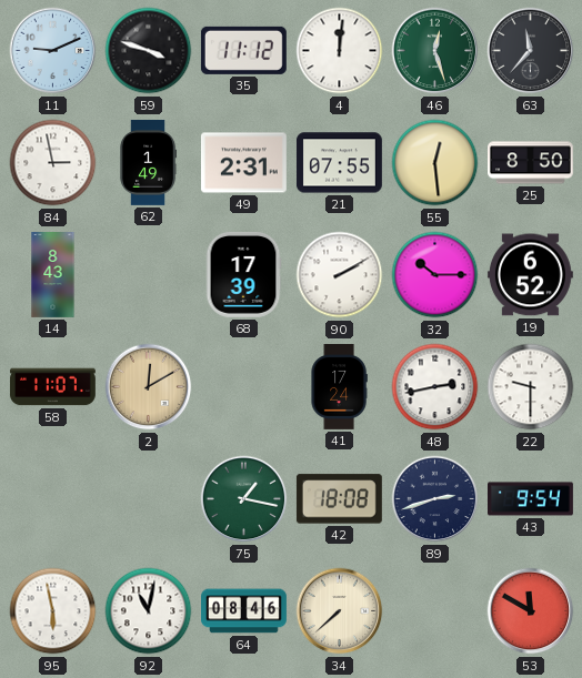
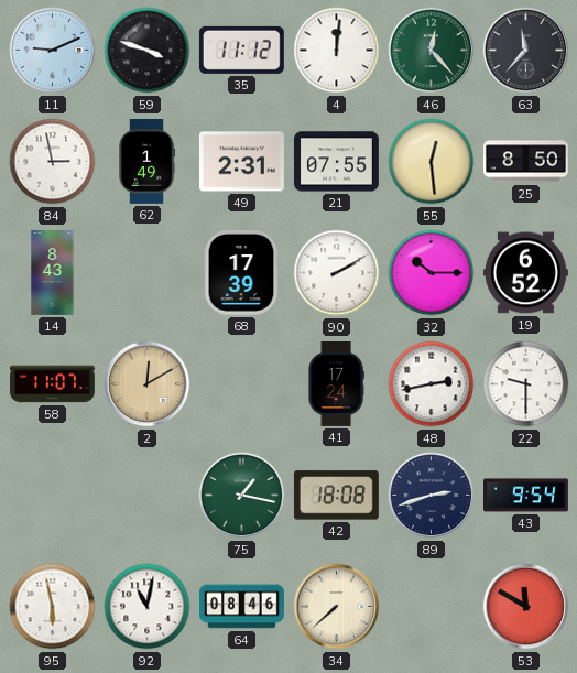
46: 12:27 -> 12:23
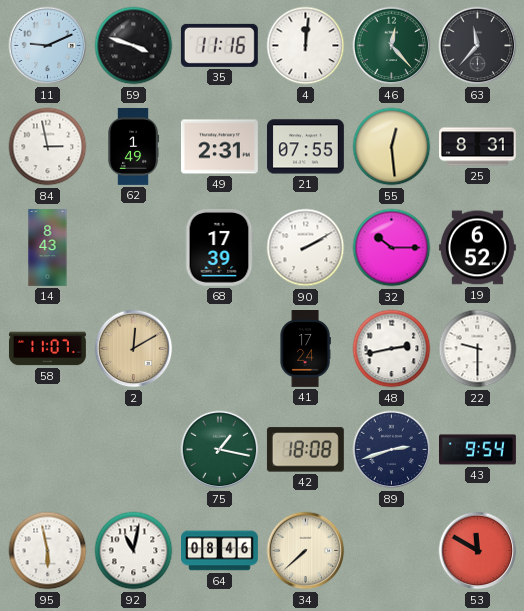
35: 11:12 -> 11:16
25: 8:50 -> 8:31
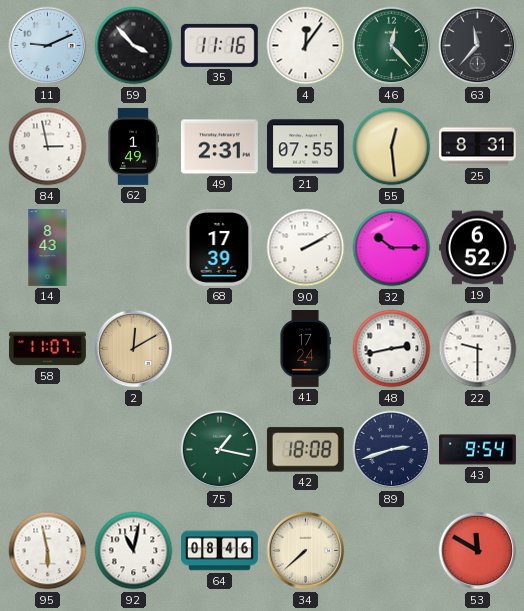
59: 3:48 -> 3:53
4: 12:01 -> 12:06
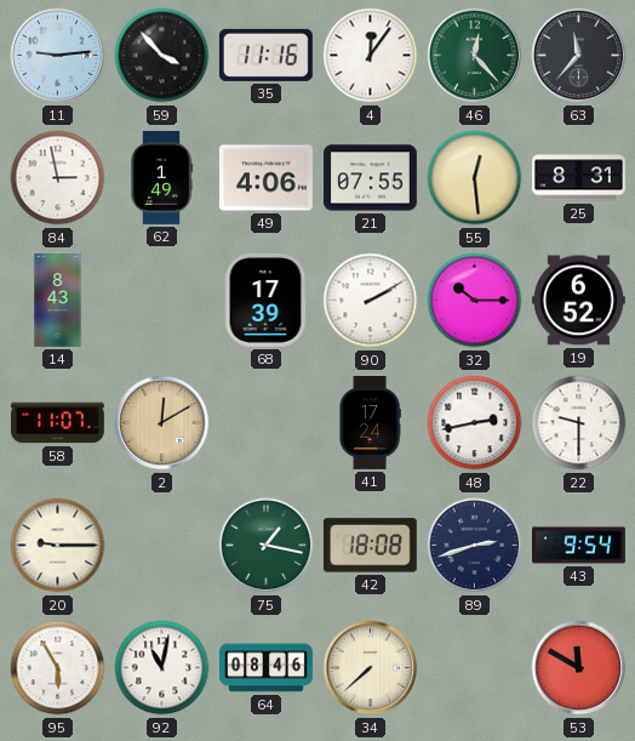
11: 9:11 -> 9:14
49: 2:31 -> 4:06
20: none -> 9:15
95: 5:58 -> 5:55
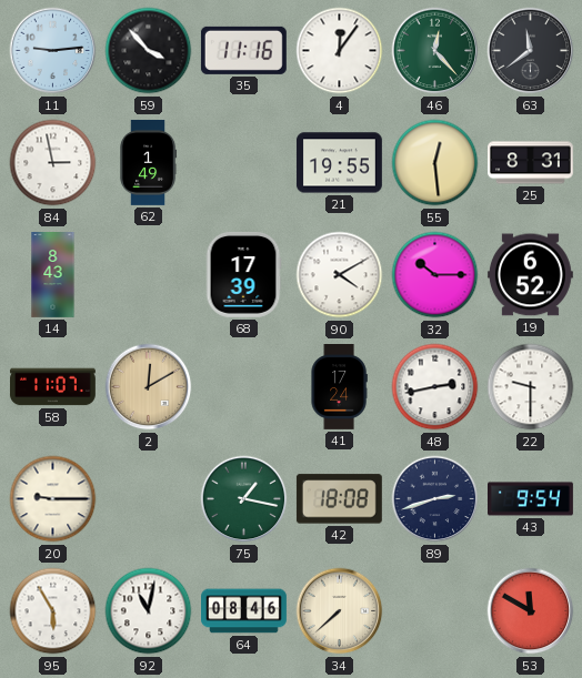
63: 11:37 -> 11:39
49: 4:06 -> none
21: 07:55 -> 19:55
90: 2:10 -> 4:10
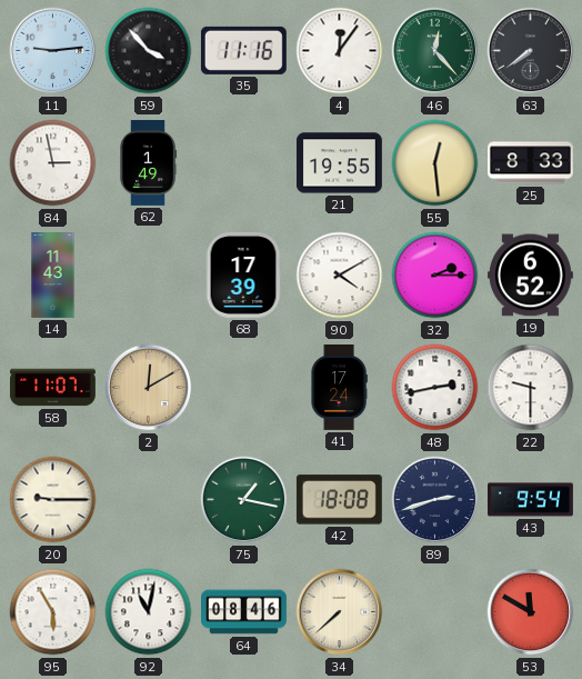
63: 11:39 -> 7:39
25: 8:31 -> 8:33
14: 8:43 -> 11:43
32: 10:15 -> 2:15
